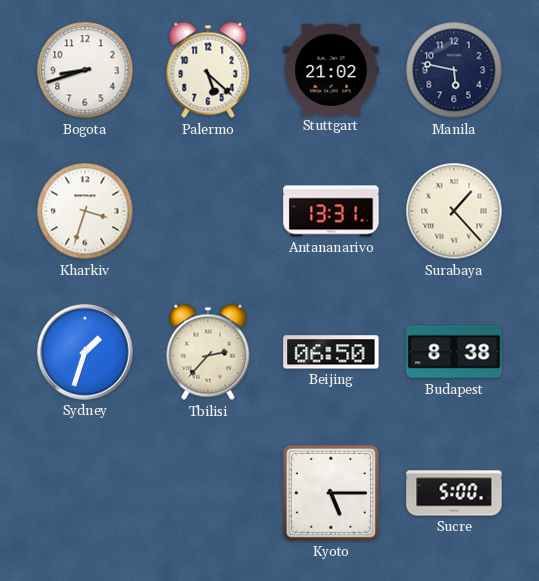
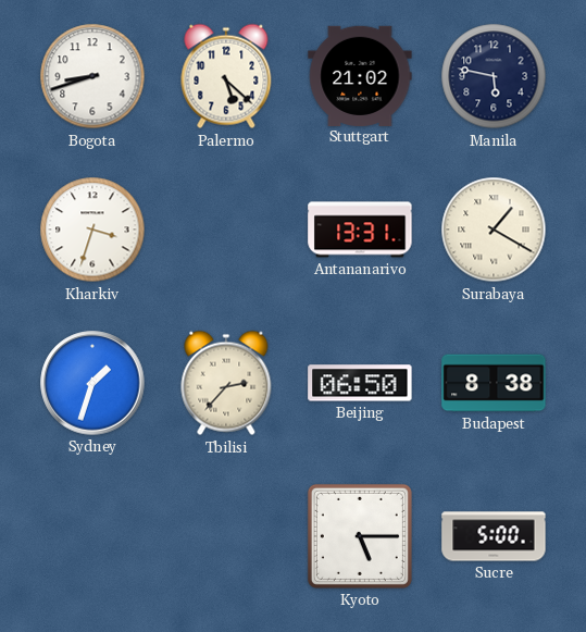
Surabaya: 1:23 -> 1:20
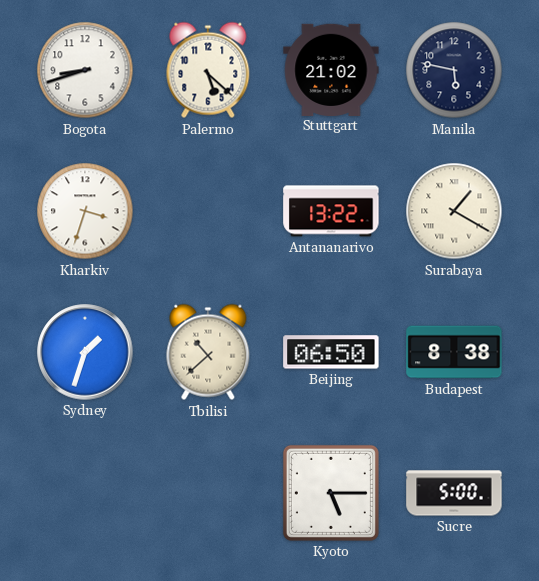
Antananarivo: 13:31 -> 13:22
Tbilisi: 2:37 -> 10:38
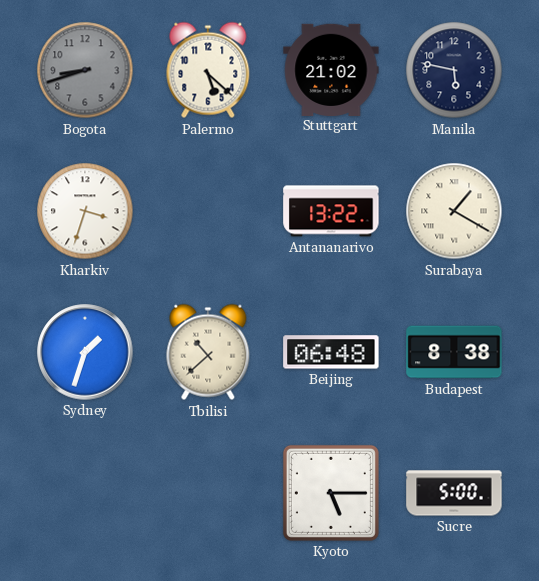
Bogota dial: white -> grey
Beijing: 06:50 -> 06:48
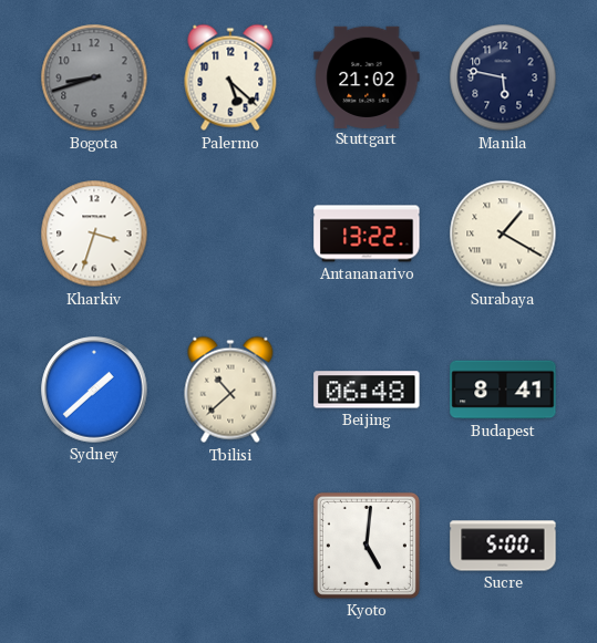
Sydney: 1:33 -> 1:38
Budapest: 8:38 -> 8:41
Kyoto: 5:15 -> 5:01
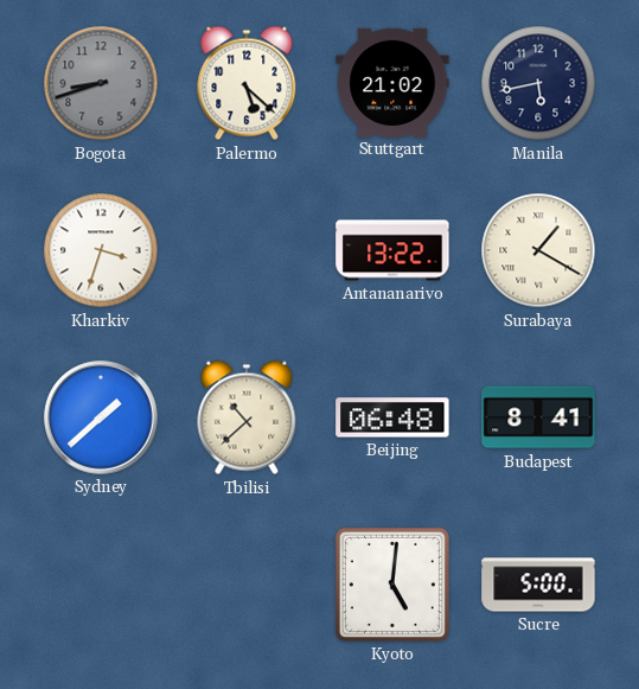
Manila: 5:47 -> 5:43
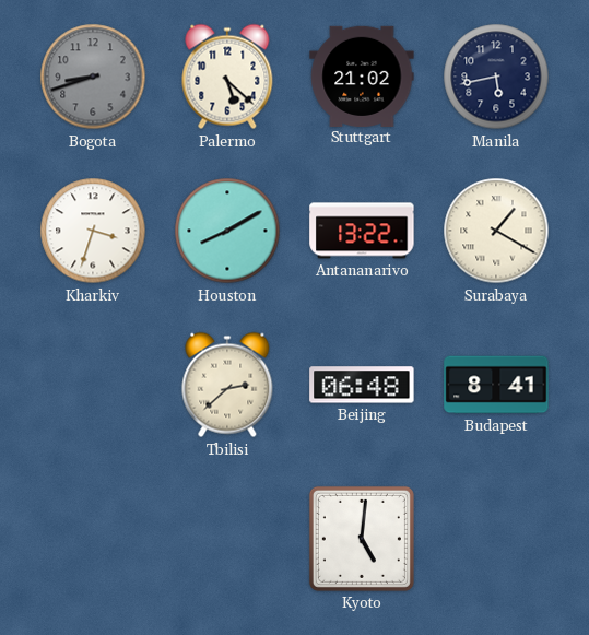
Houston: none -> 8:10
Sydney: 1:38 -> none
Tbilisi: 10:38 -> 2:38
Sucre: 5:00 -> none
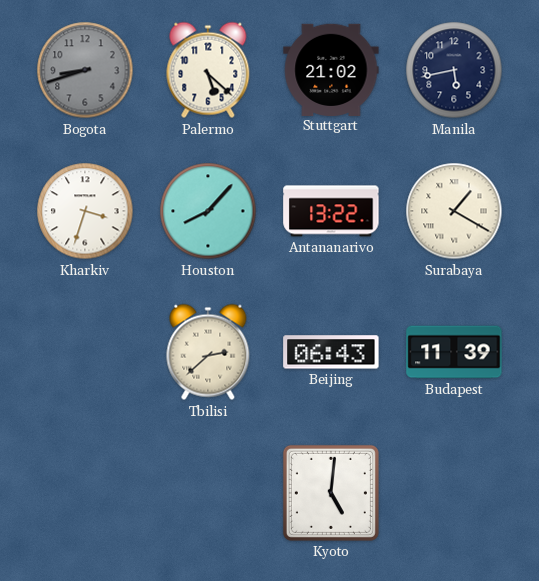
Houston: 8:10 -> 8:07
Beijing: 06:48 -> 06:43
Budapest: 8:41 -> 11:39
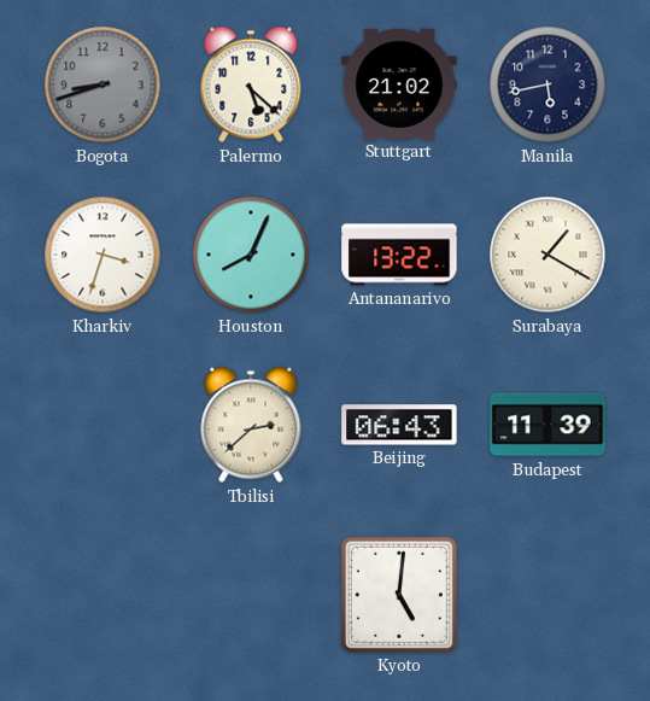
Houston: 8:07 -> 8:04
